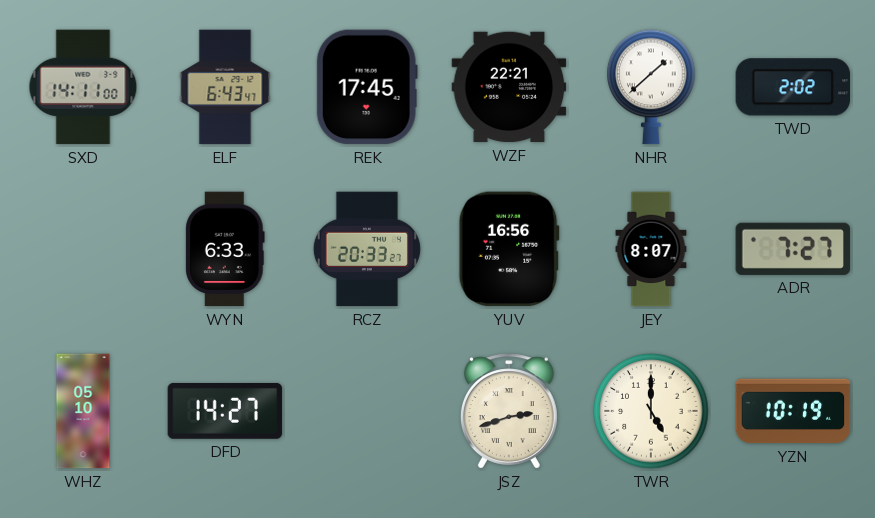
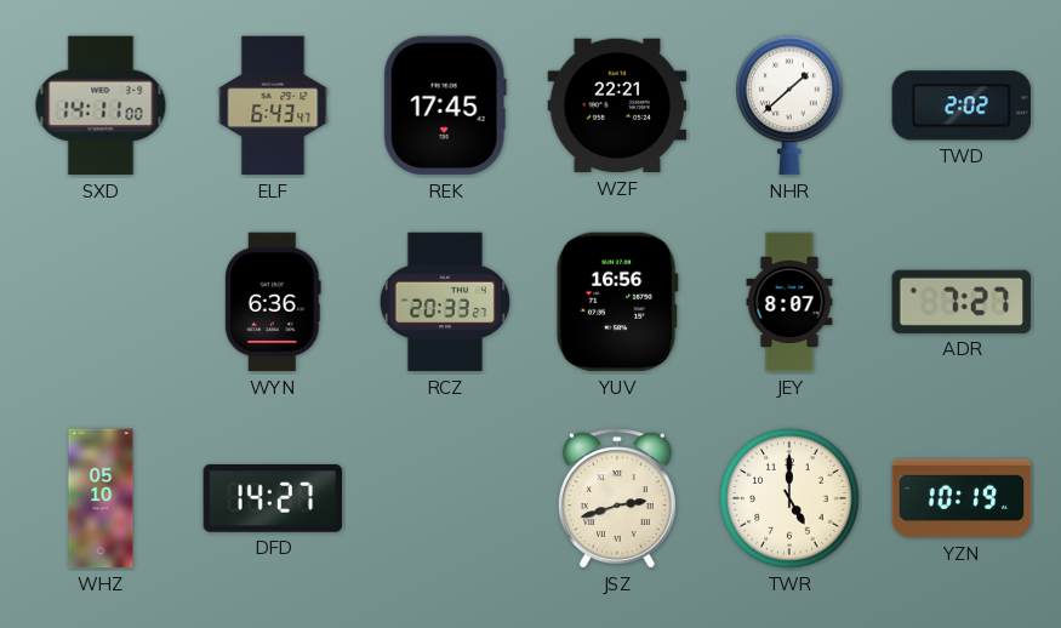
WYN: 6:33 -> 6:36
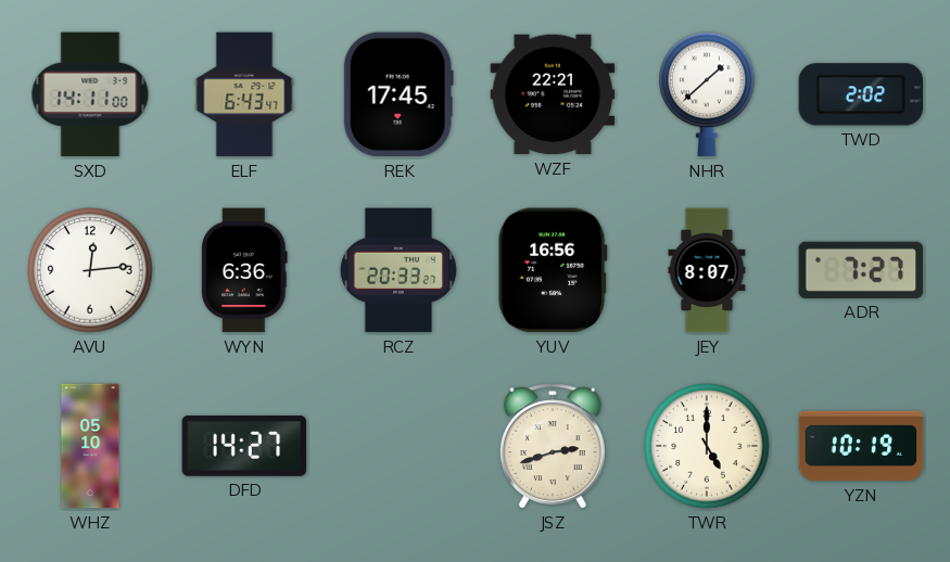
AVU: none -> 12:14
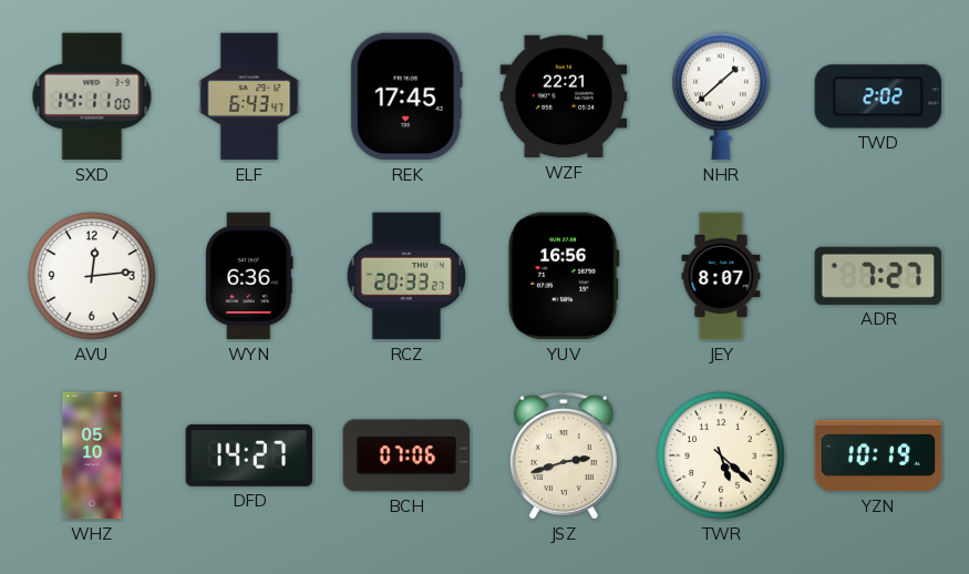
BCH: none -> 07:06
TWR: 5:00 -> 5:22
